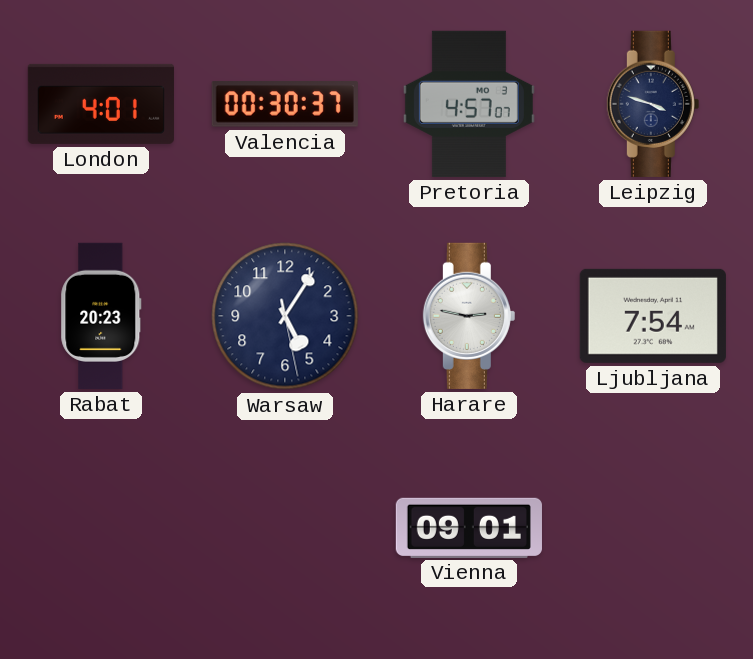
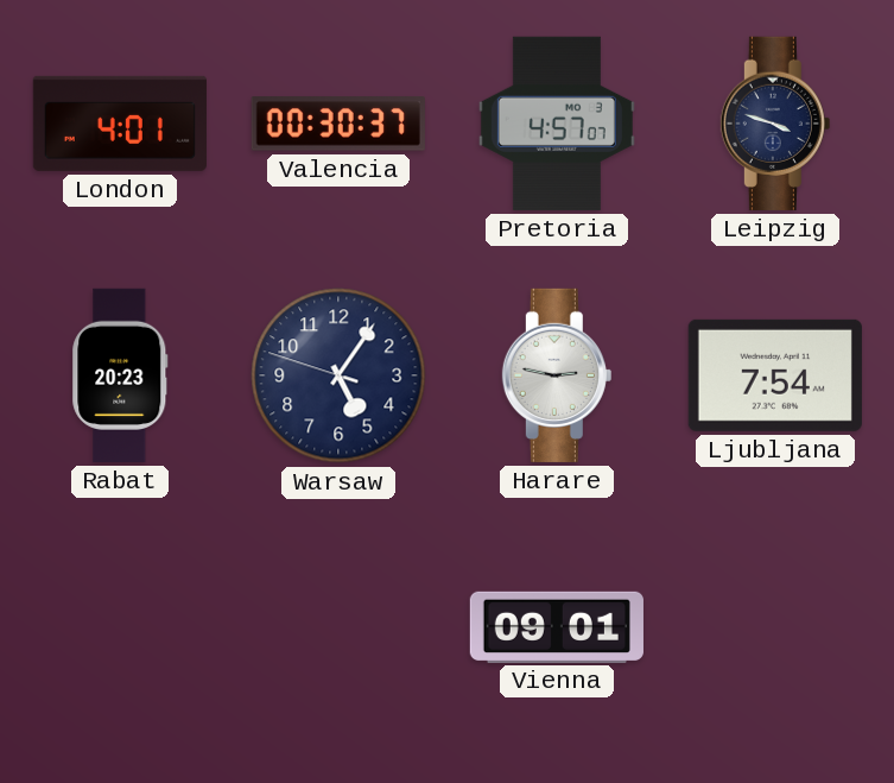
Warsaw: 5:05:28 -> 5:05:48
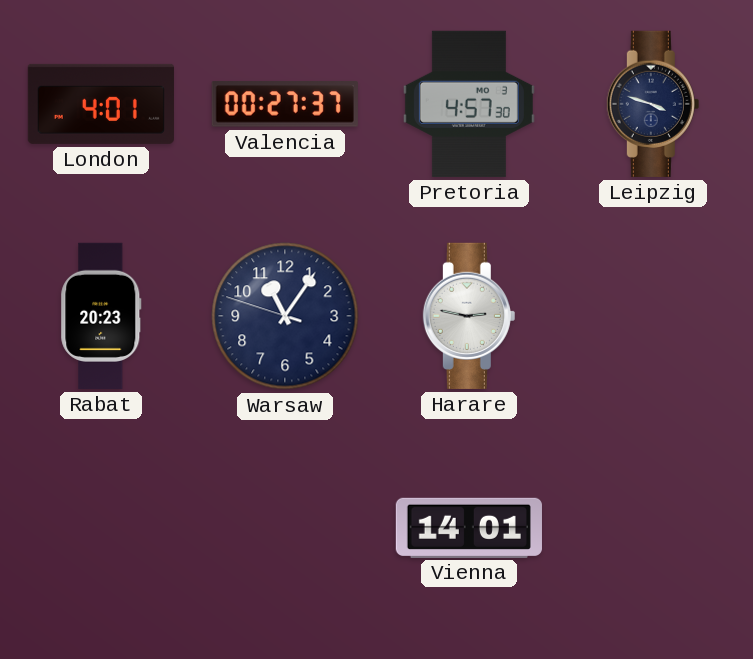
Valencia: 00:30 -> 00:27
Pretoria: 4:57:07 -> 4:57:30
Warsaw: 5:05 -> 11:05
Ljubljana: 7:54 -> none
Vienna: 09:01 -> 14:01
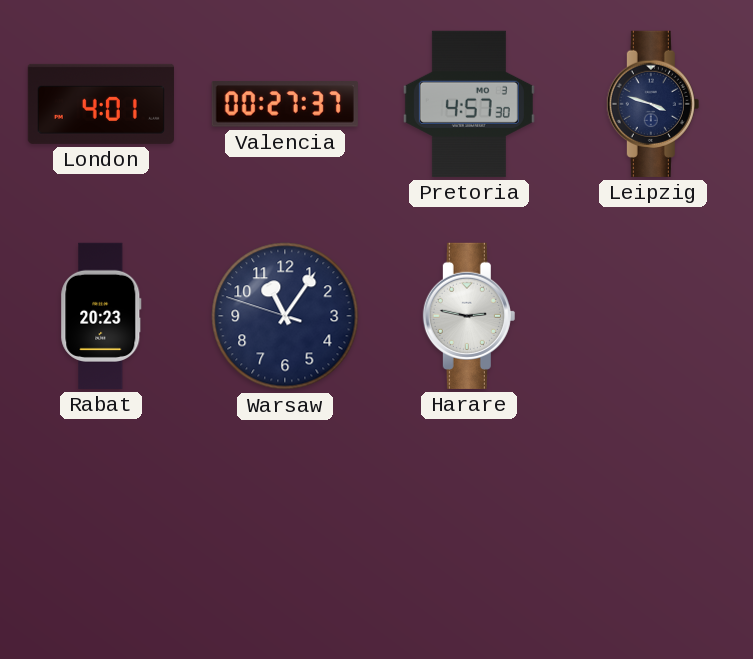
Vienna: 14:01 -> none
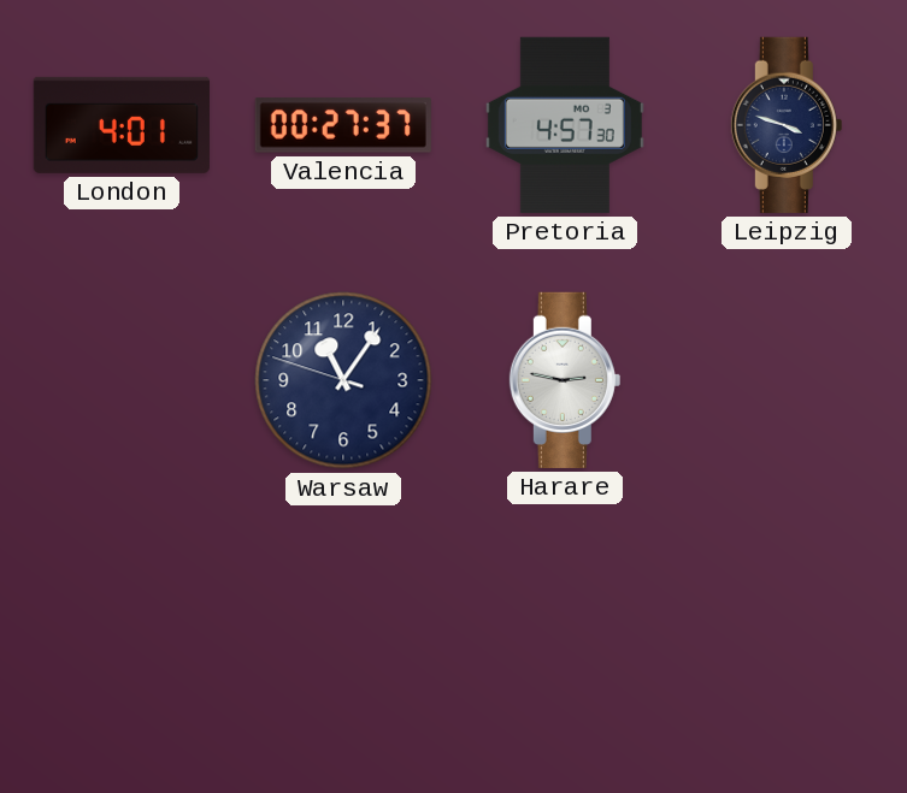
Rabat: 20:23 -> none
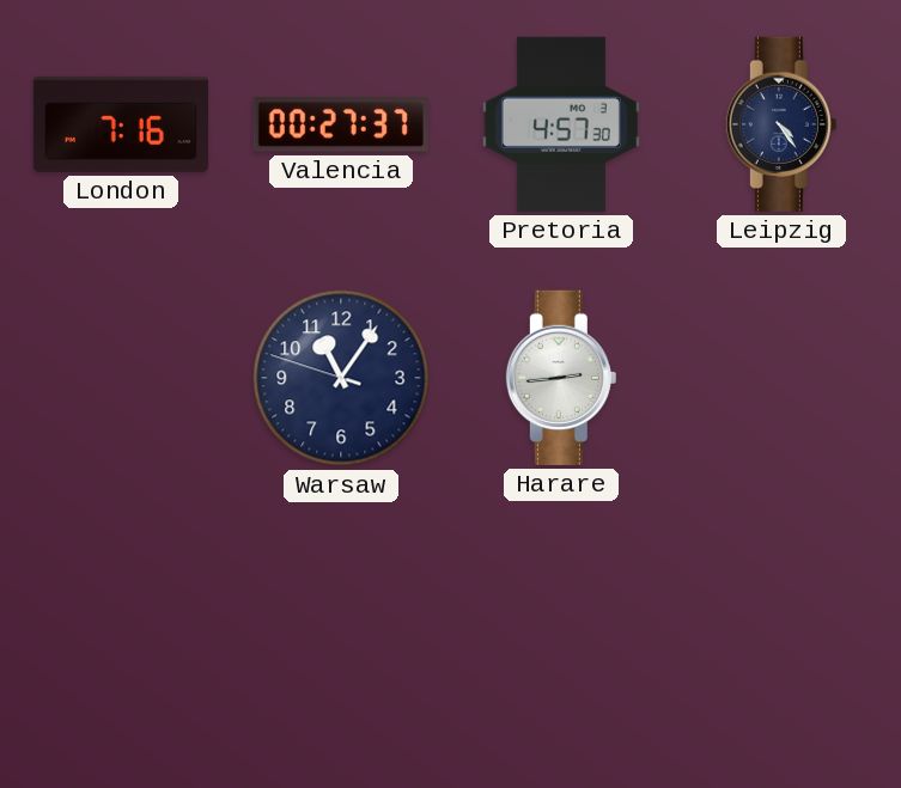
London: 4:01 -> 7:16
Leipzig: 3:48 -> 4:24
Harare: 2:47 -> 2:44
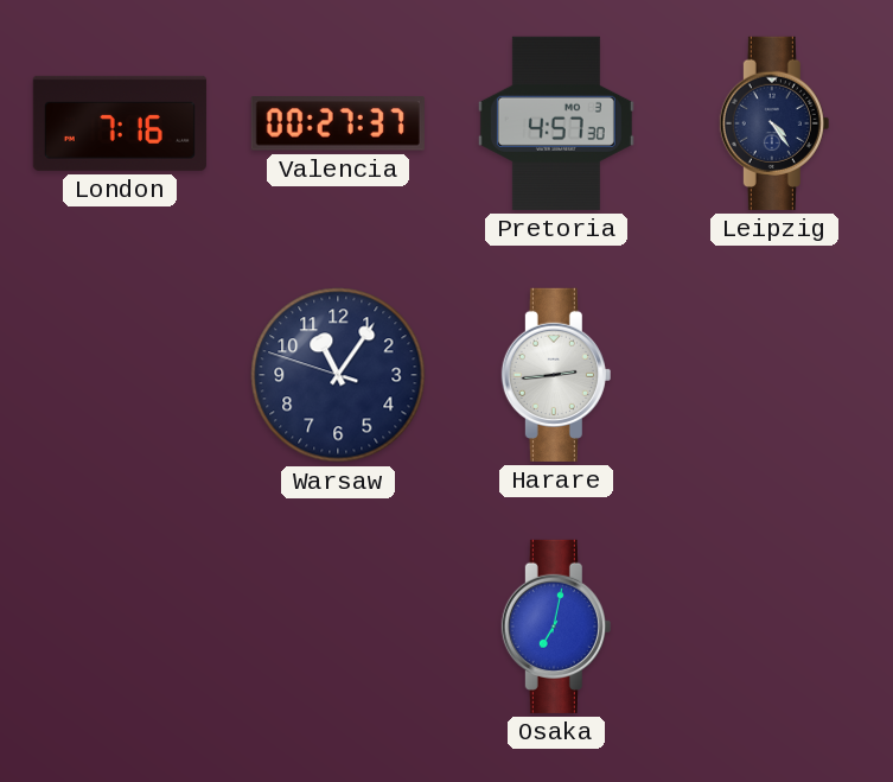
Osaka: none -> 7:02
